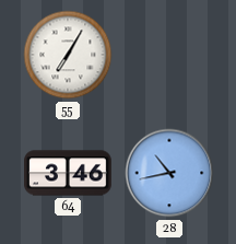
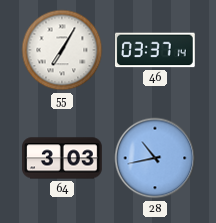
46: none -> 03:37
64: 3:46 -> 3:03
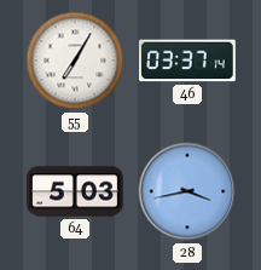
64: 3:03 -> 5:03
28: 10:43 -> 3:43
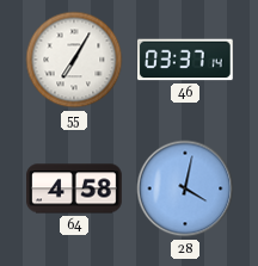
64: 5:03 -> 4:58
28: 3:43 -> 4:02
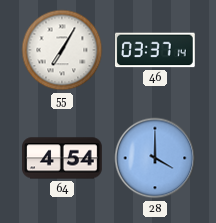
64: 4:58 -> 4:54
28: 4:02 -> 4:00
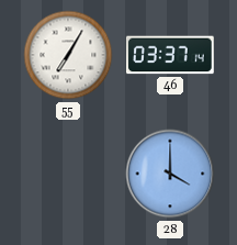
64: 4:54 -> none
